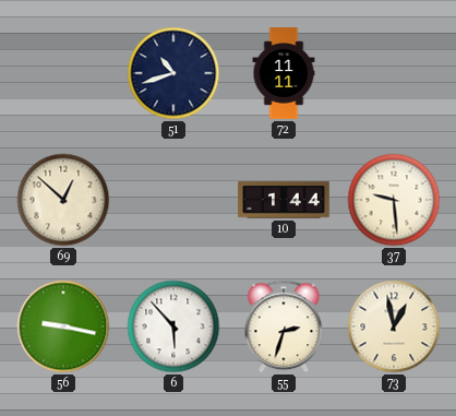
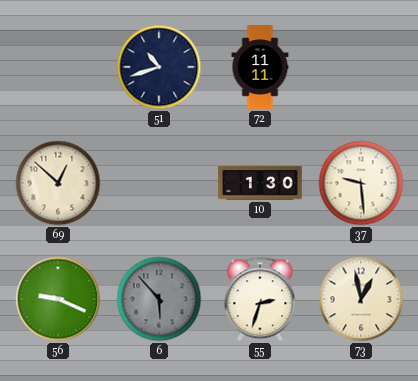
10: 1:44 -> 1:30
56: 9:17 -> 9:19
6 dial: white -> grey
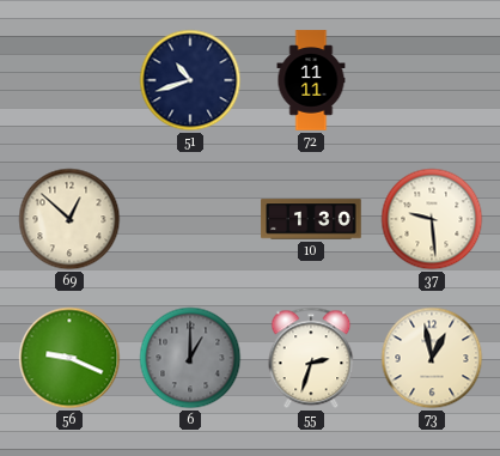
6: 5:53 -> 1:00
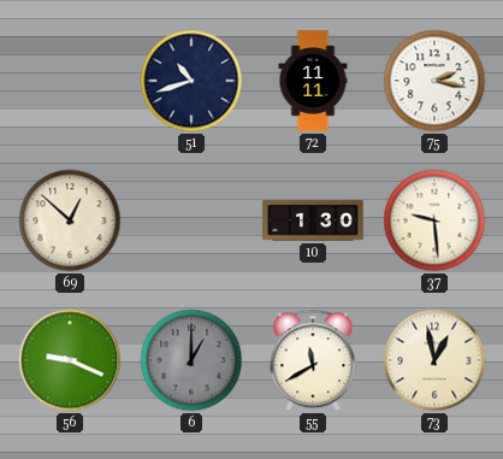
75: none -> 2:17
55: 2:33 -> 11:40
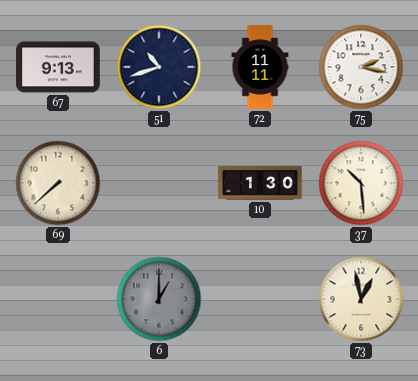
67: none -> 9:13
69: 12:52 -> 7:38
37: 9:29 -> 10:29
56: 9:19 -> none
55: 11:40 -> none
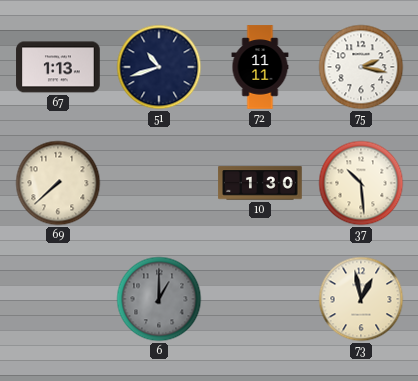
67: 9:13 -> 1:13
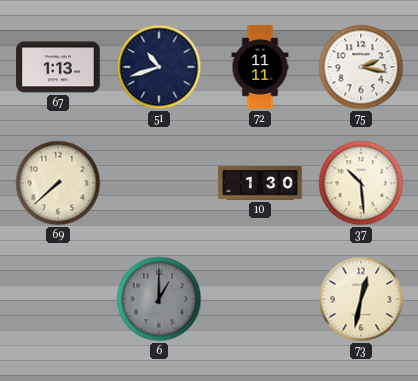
73: 12:58 -> 12:32
